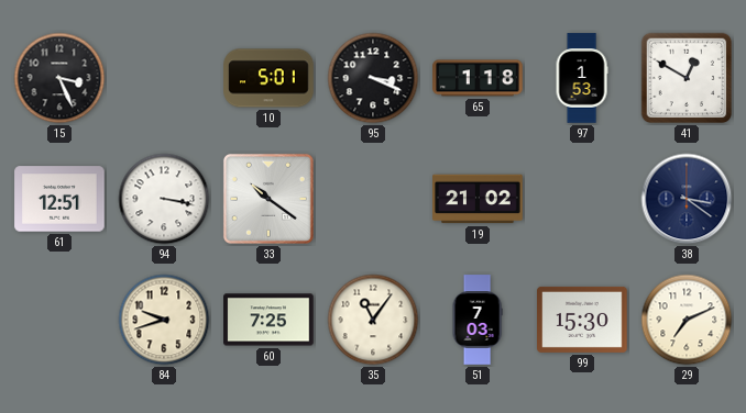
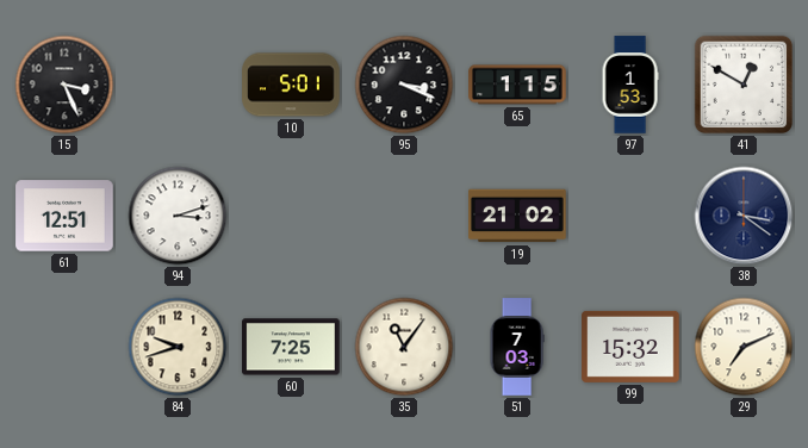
65: 1:18 -> 1:15
94: 3:17 -> 3:12
33: 10:21 -> none
99: 15:30 -> 15:32
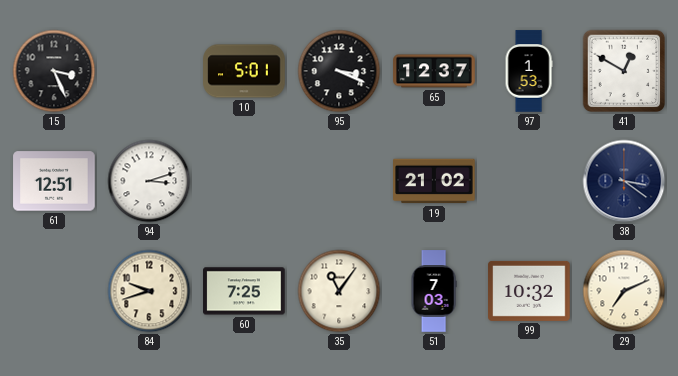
65: 1:15 -> 12:37
99: 15:32 -> 10:32
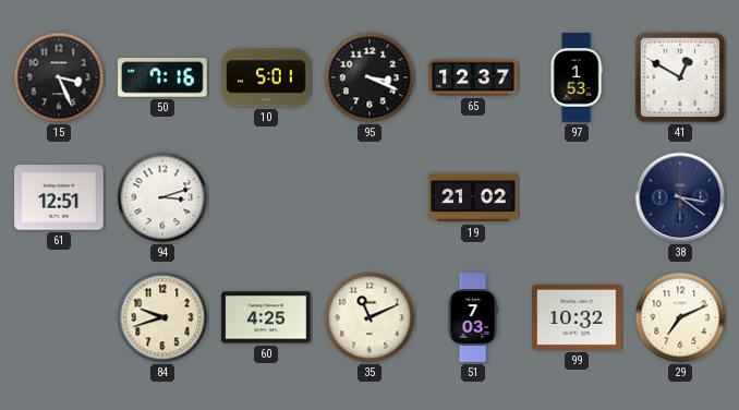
50: none -> 7:16
60: 7:25 -> 4:25
35: 11:06 -> 11:11
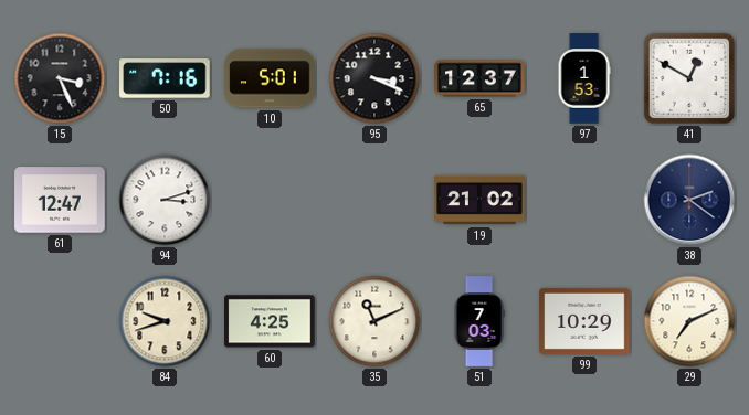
61: 12:51 -> 12:47
38: 3:21 -> 2:21
99: 10:32 -> 10:29
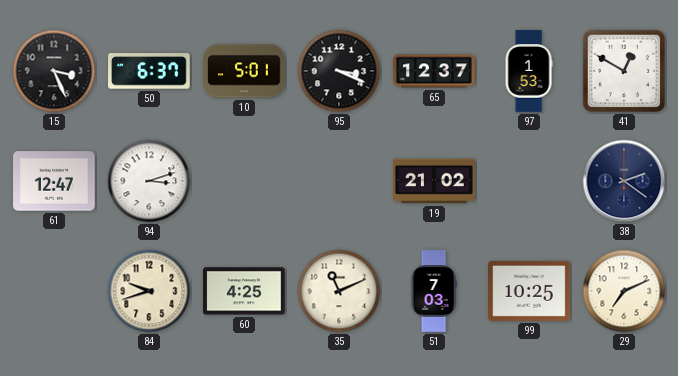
50: 7:16 -> 6:37
99: 10:29 -> 10:25
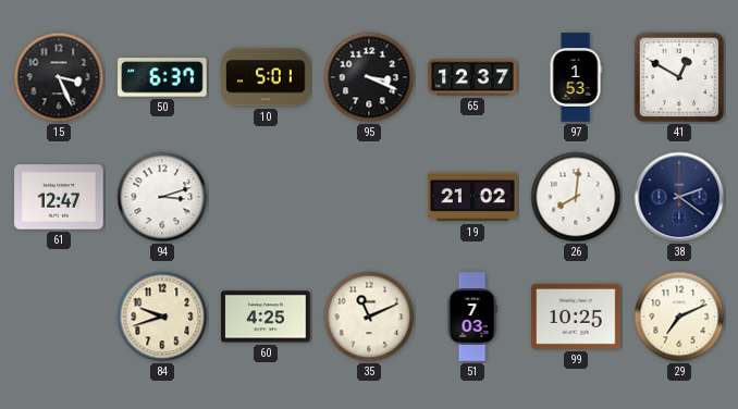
26: none -> 8:01
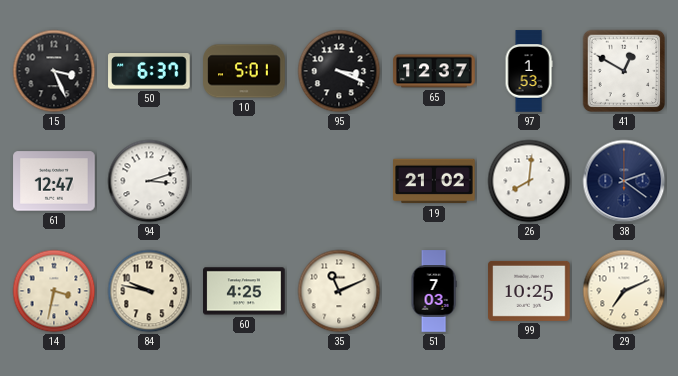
14: none -> 3:32
84: 9:42 -> 9:47
